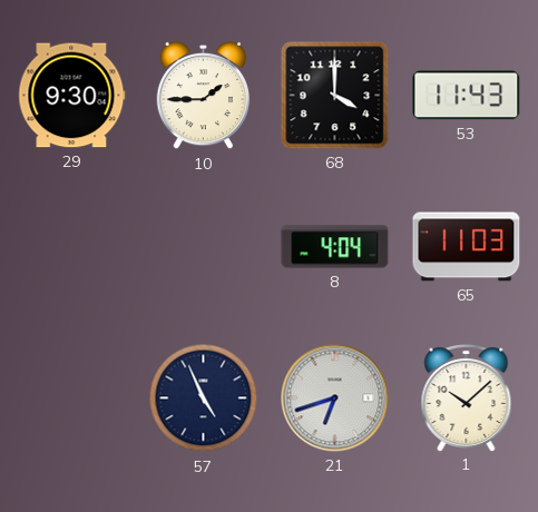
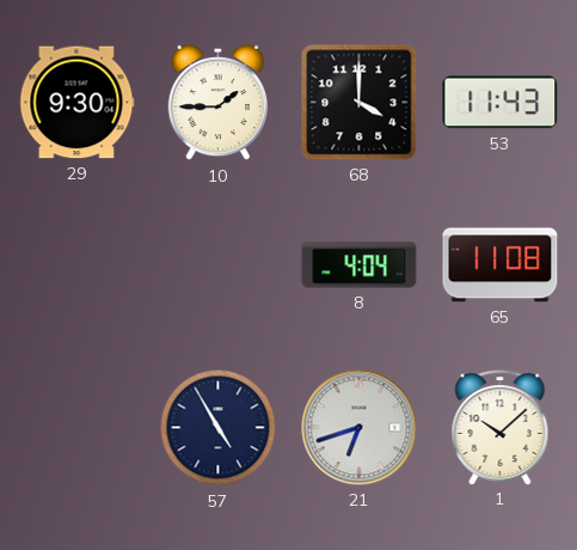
65: 11:03 -> 11:08
57: 4:56 -> 4:55
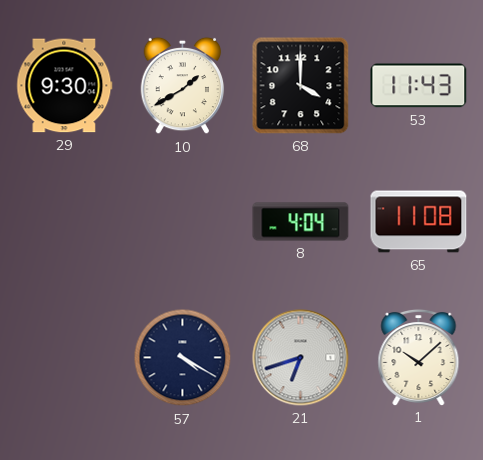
10: 1:45 -> 1:40
57: 4:55 -> 4:20
